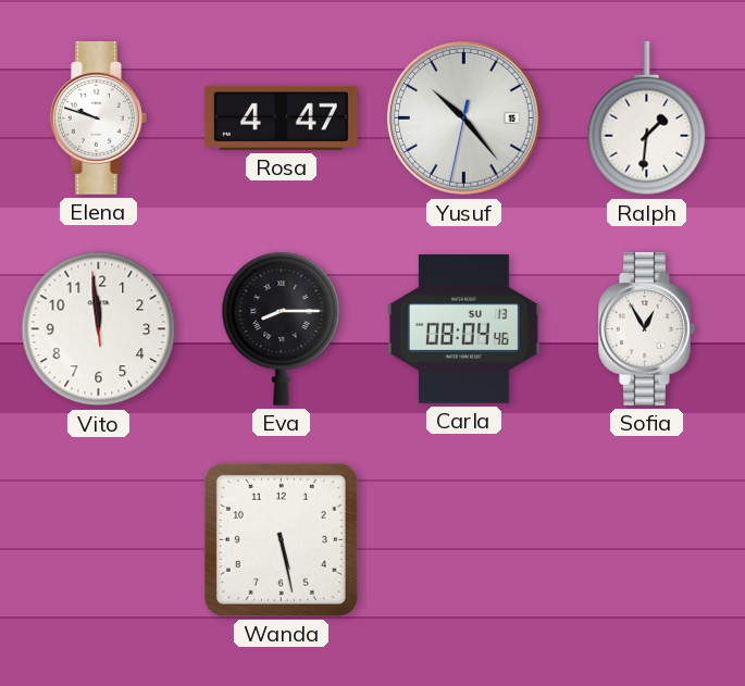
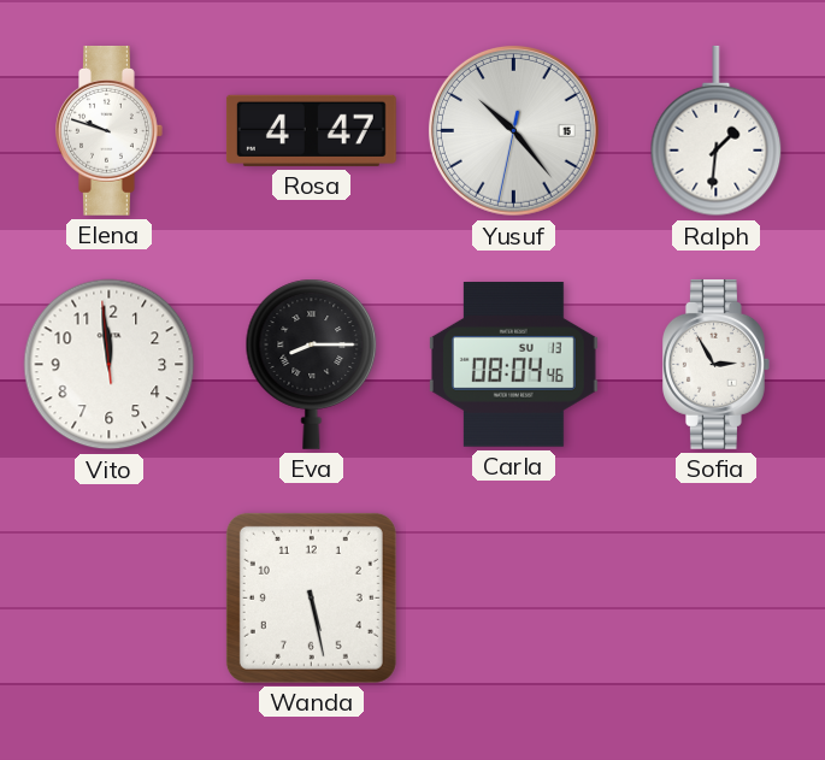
Sofia: 12:55 -> 2:55
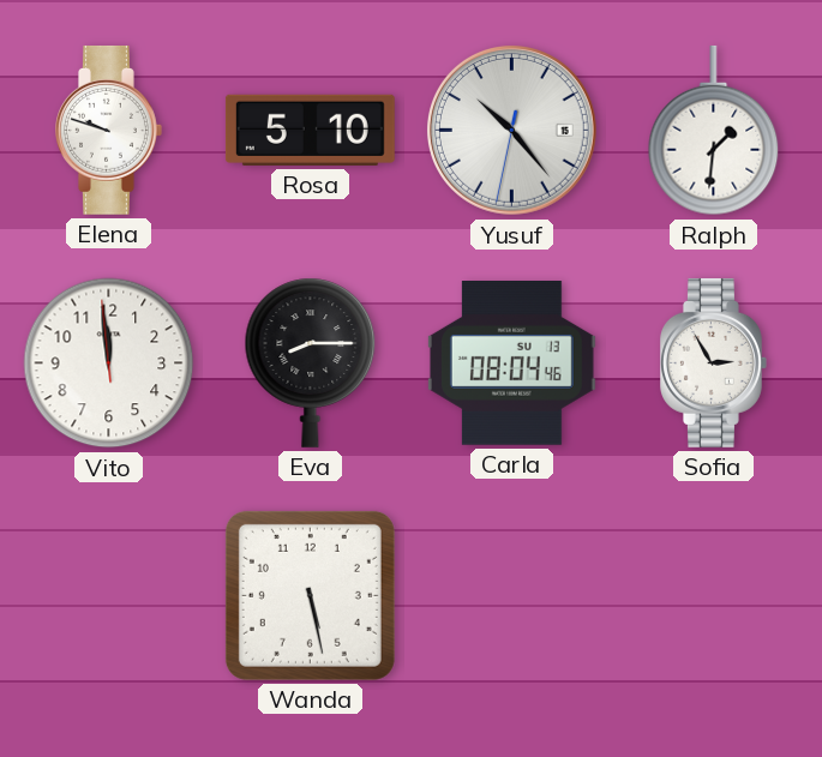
Rosa: 4:47 -> 5:10
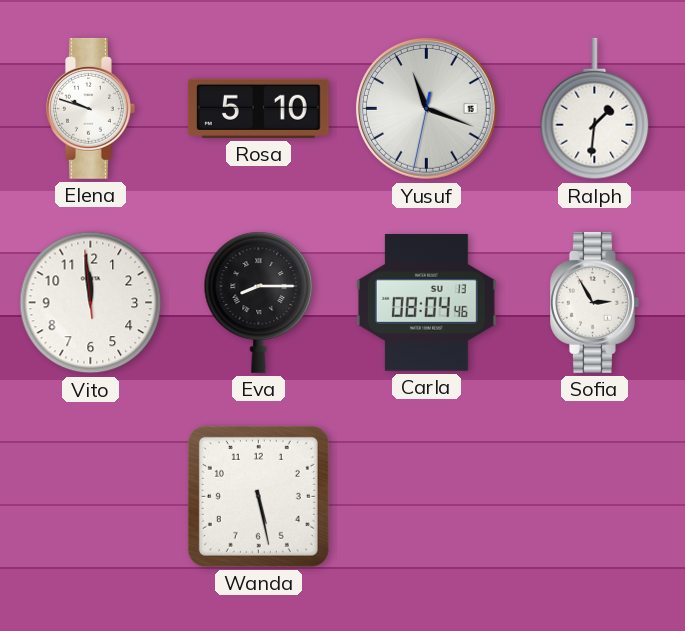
Yusuf: 10:23 -> 11:18
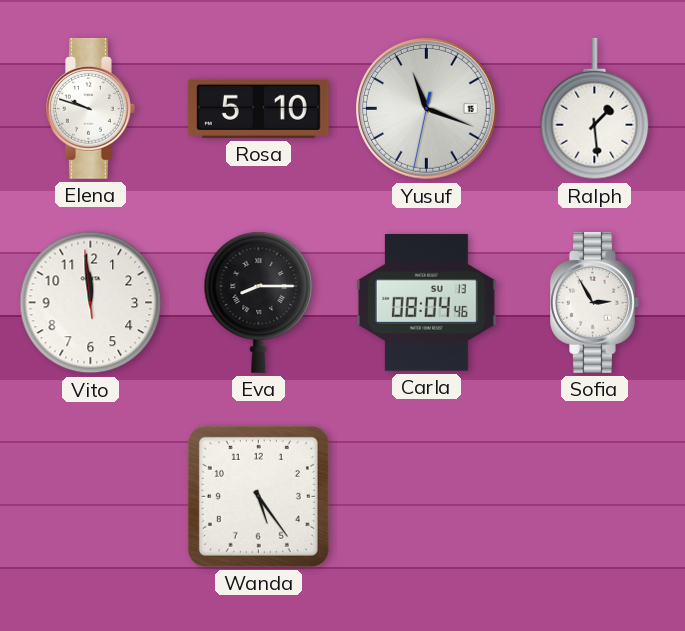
Ralph: 1:31 -> 1:29
Wanda: 5:28 -> 5:24
